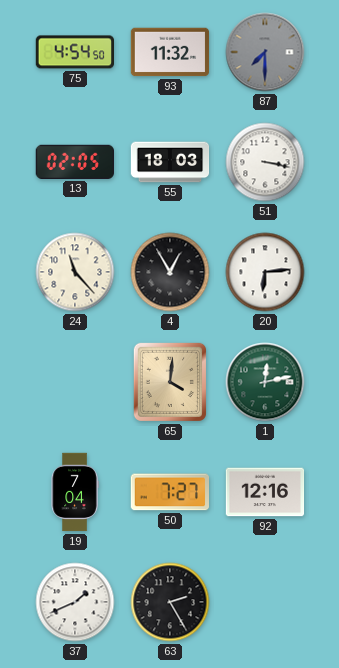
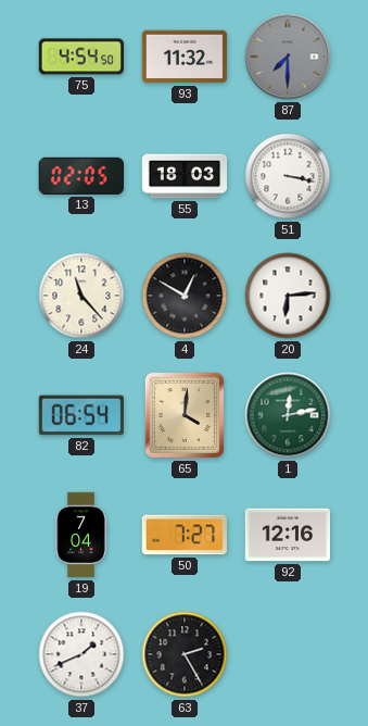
4: 12:55 -> 12:50
82: none -> 06:54
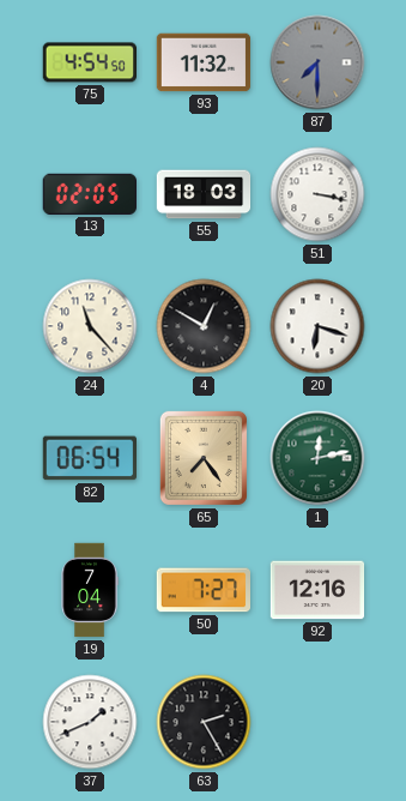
20: 6:14 -> 6:18
65: 4:01 -> 7:24
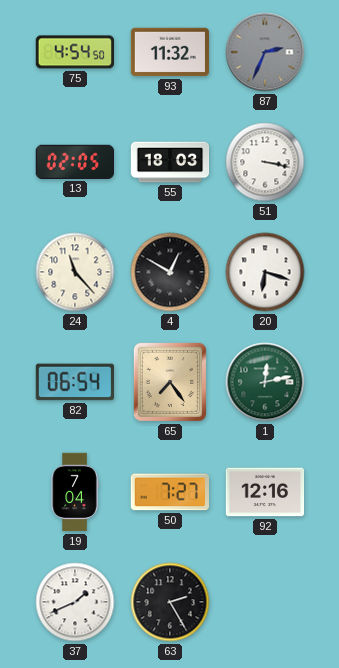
87: 7:30 -> 2:34
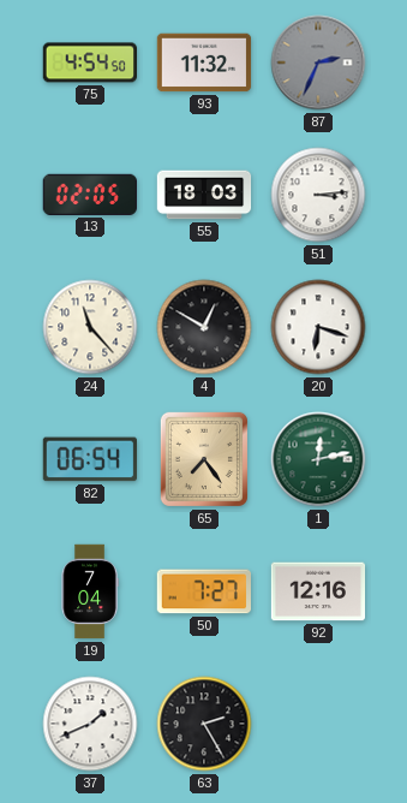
51: 3:17 -> 3:14
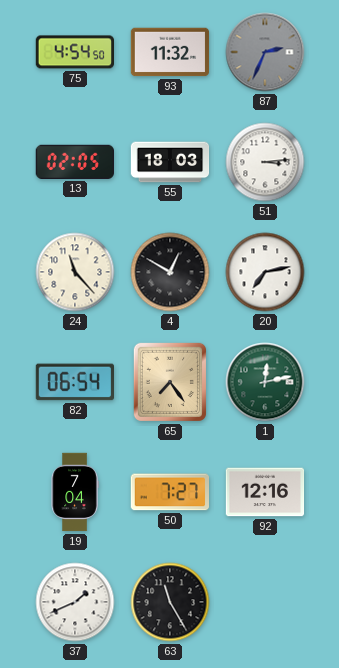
20: 6:18 -> 7:13
63: 2:25 -> 11:25
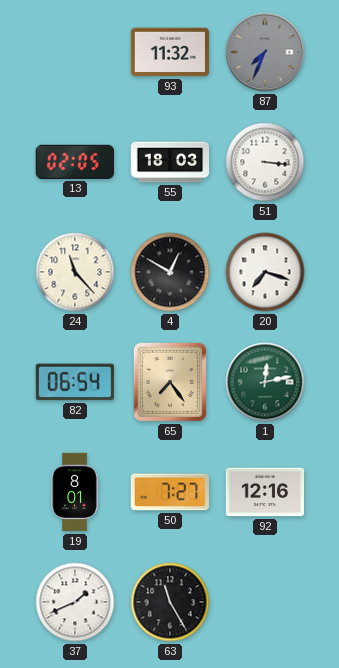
75: 4:54 -> none
87: 2:34 -> 7:34
51: 3:14 -> 3:16
20: 7:13 -> 7:18
19: 7:04 -> 8:01
